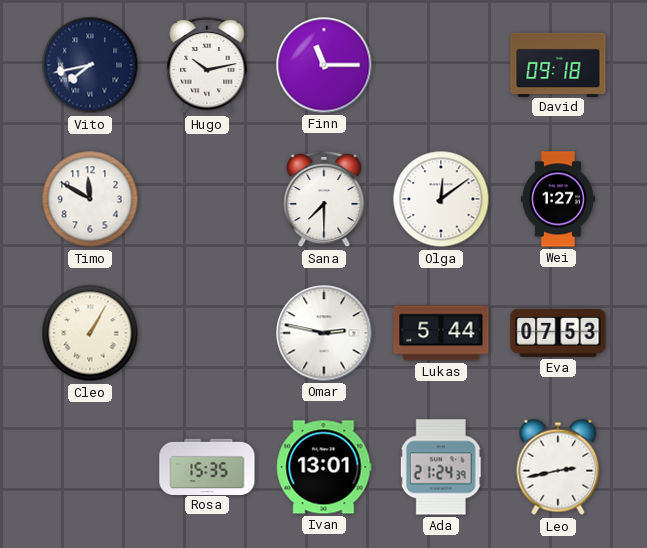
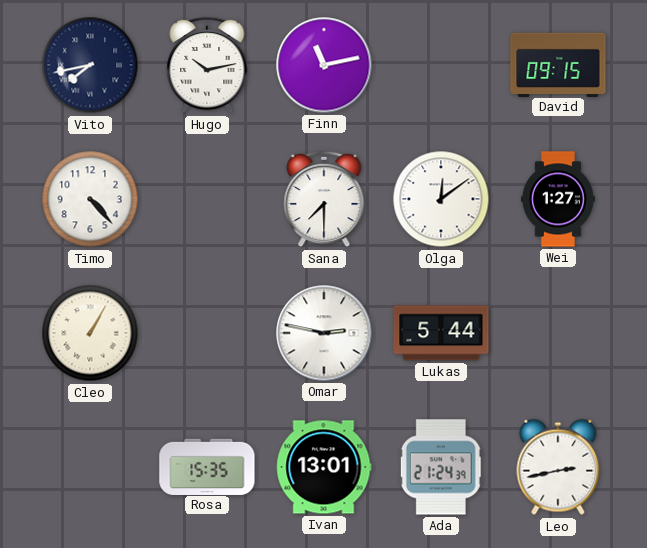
Finn: 11:15 -> 11:13
David: 09:18 -> 09:15
Timo: 11:50 -> 4:23
Eva: 07:53 -> none
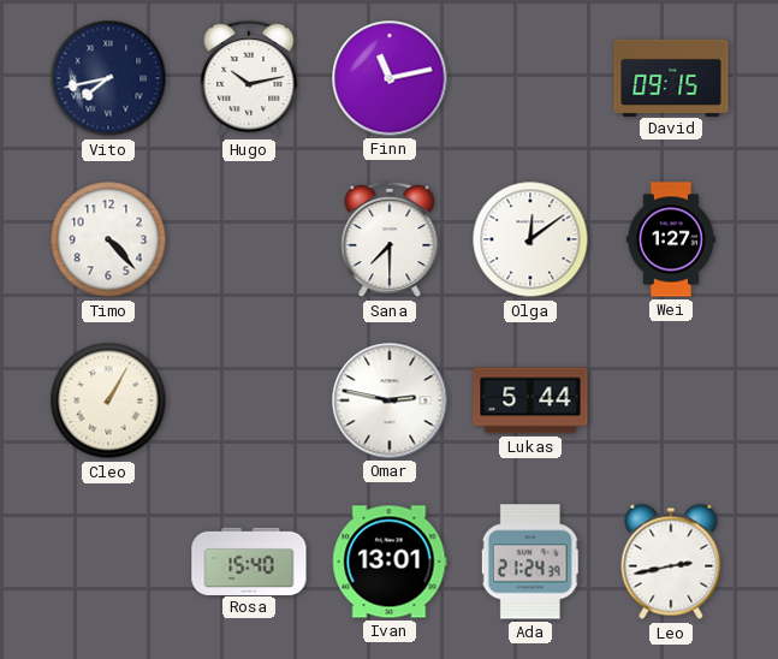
Rosa: 15:35 -> 15:40
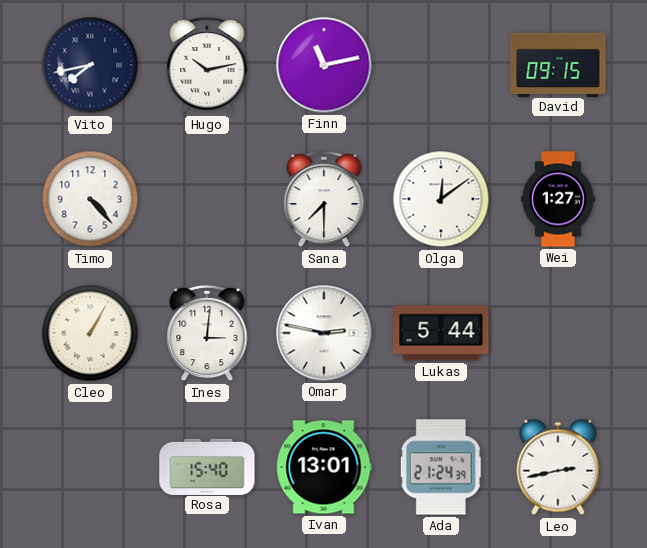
Ines: none -> 3:01
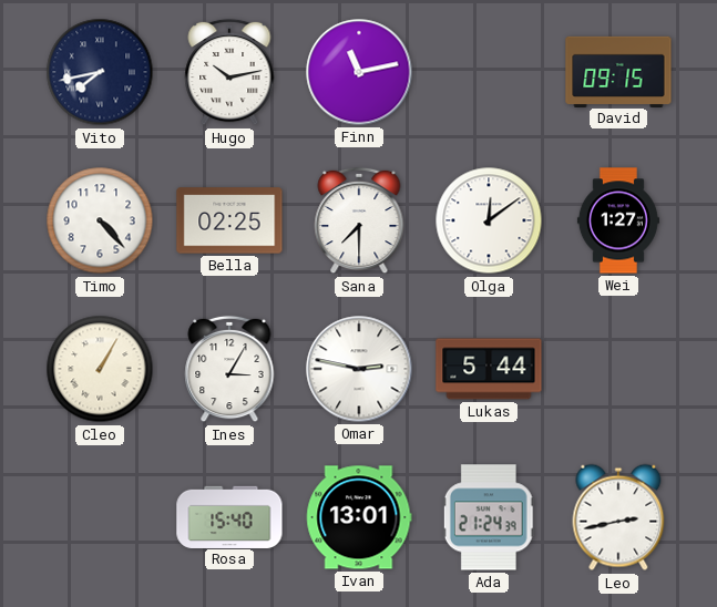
Bella: none -> 02:25
Ines: 3:01 -> 3:05
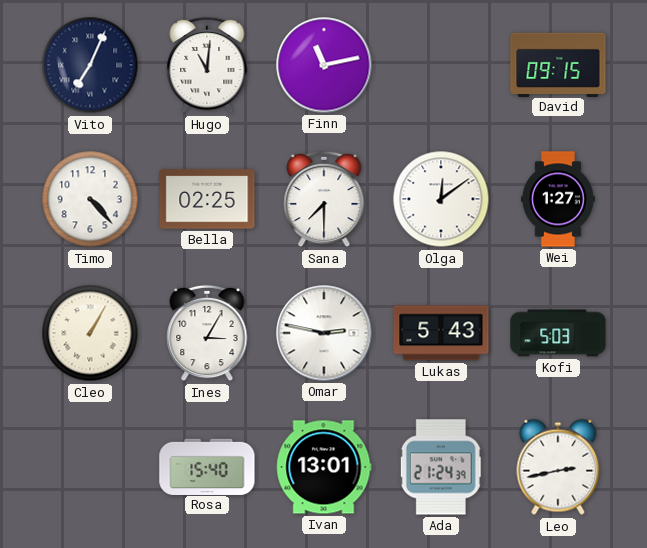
Vito: 7:43 -> 7:04
Hugo: 10:13 -> 11:01
Lukas: 5:44 -> 5:43
Kofi: none -> 5:03
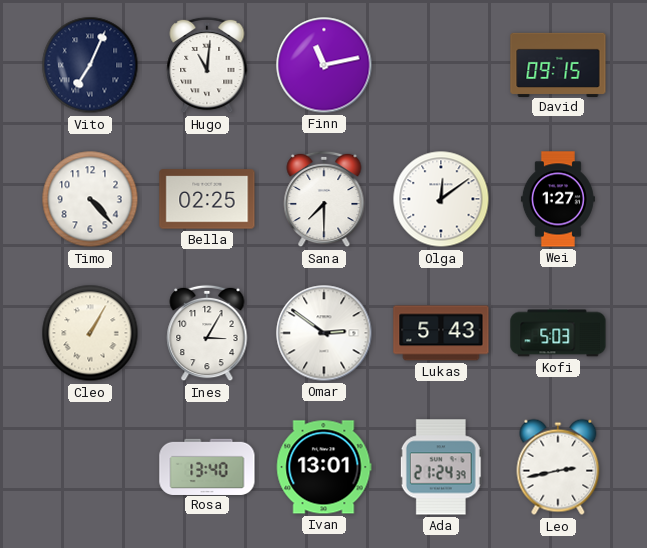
Omar: 2:47 -> 2:51
Rosa: 15:40 -> 13:40
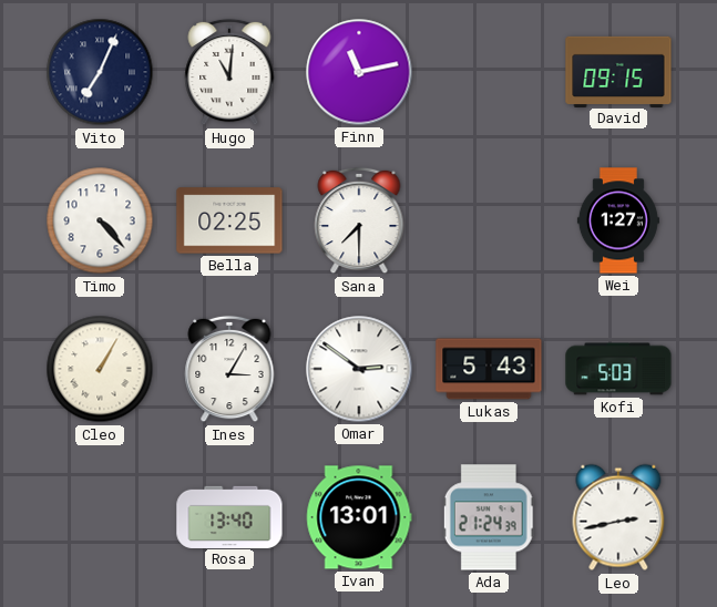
Olga: 12:09 -> none
